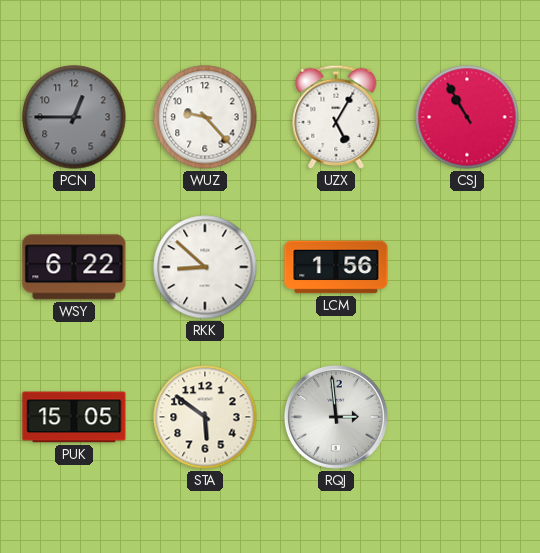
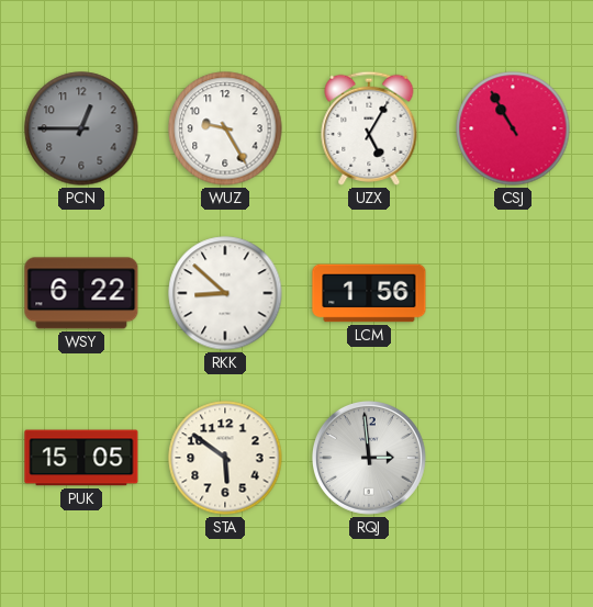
WUZ: 9:23 -> 9:25
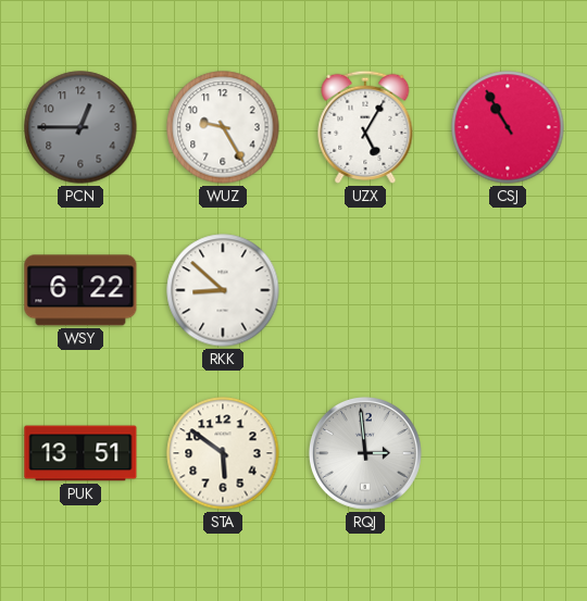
LCM: 1:56 -> none
PUK: 15:05 -> 13:51
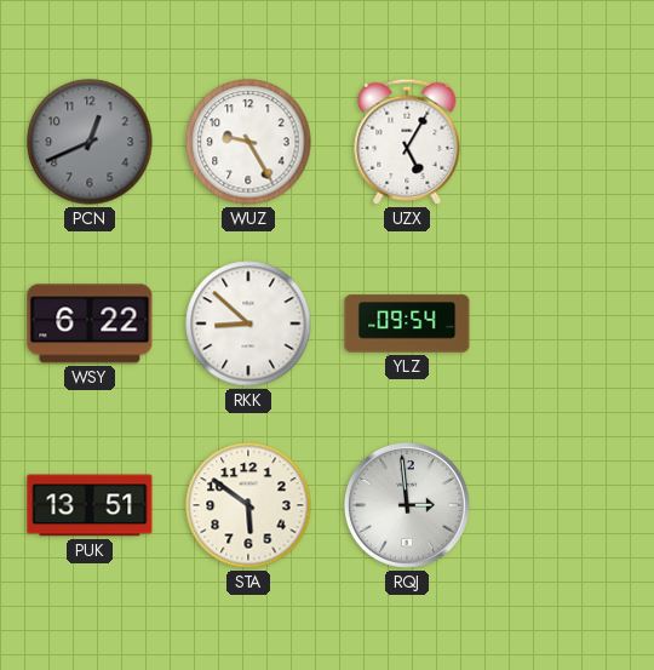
PCN: 12:45 -> 12:41
CSJ: 10:55 -> none
YLZ: none -> 09:54
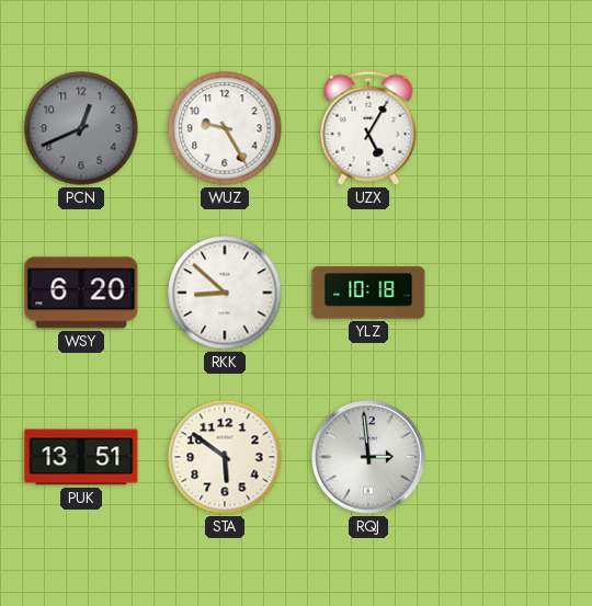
WSY: 6:22 -> 6:20
YLZ: 09:54 -> 10:18
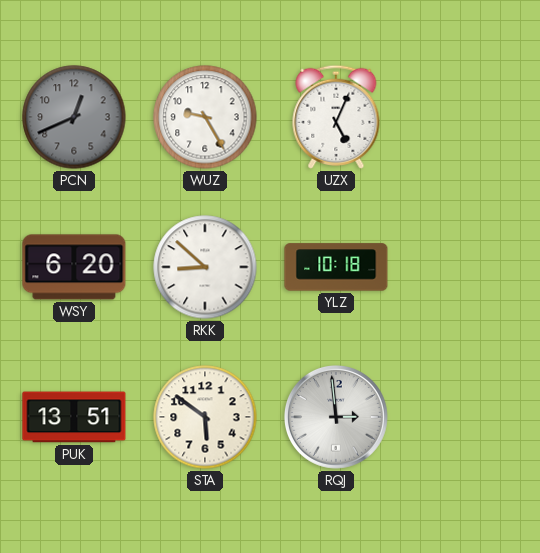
UZX: 5:05 -> 5:04
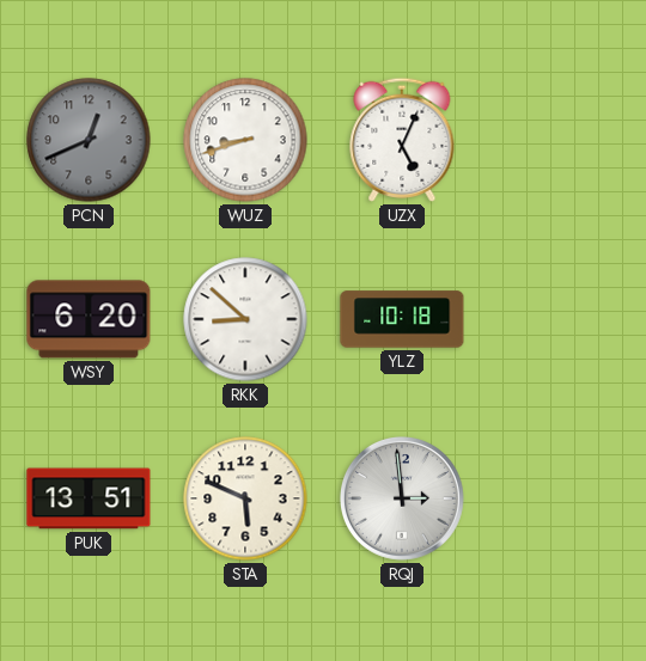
WUZ: 9:25 -> 8:42
STA: 5:51 -> 5:49
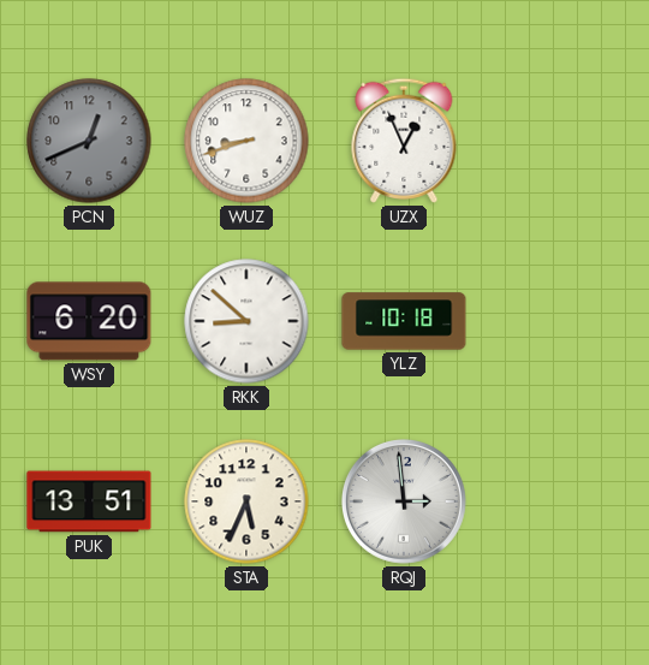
UZX: 5:04 -> 12:56
STA: 5:49 -> 5:34
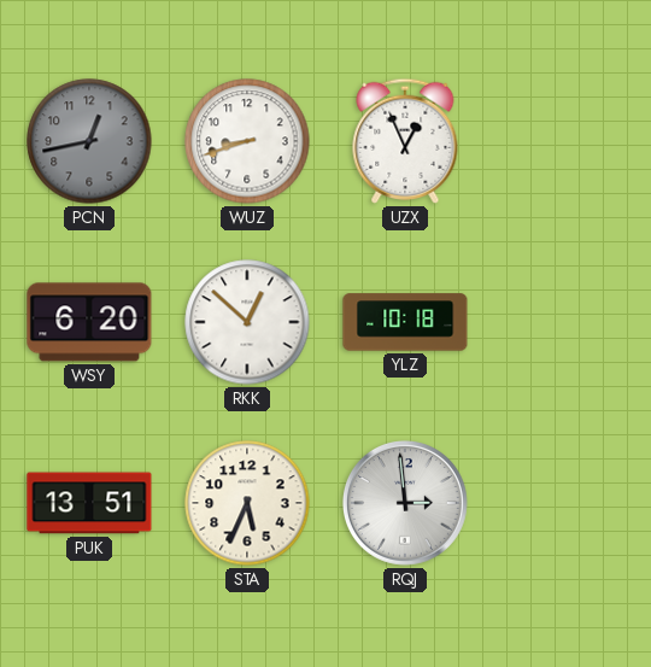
PCN: 12:41 -> 12:43
RKK: 8:52 -> 12:52
